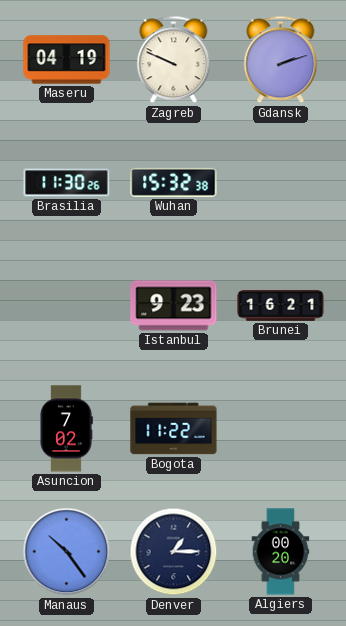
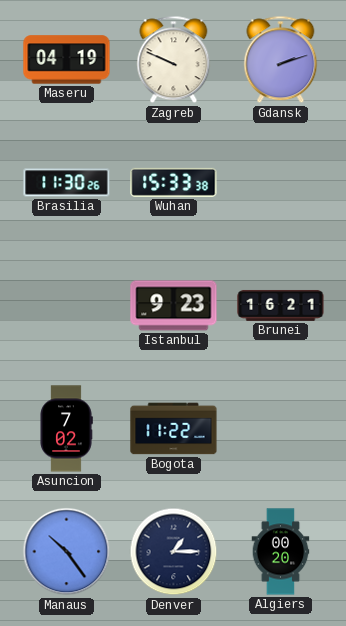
Wuhan: 15:32 -> 15:33
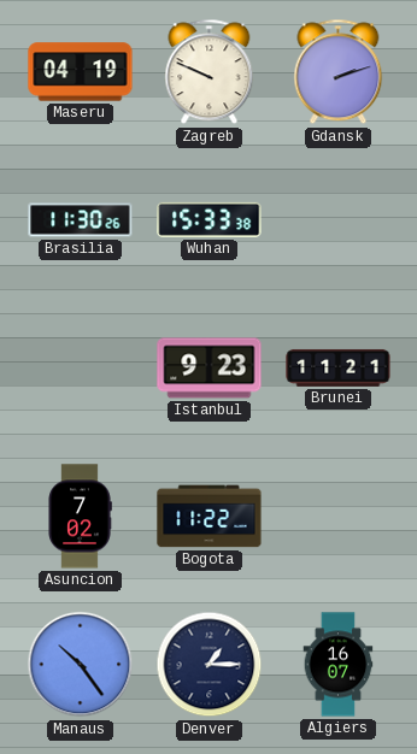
Brunei: 16:21 -> 11:21
Algiers: 00:20 -> 16:07
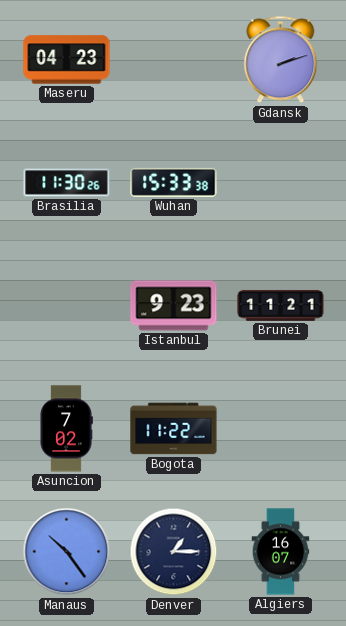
Maseru: 04:19 -> 04:23
Zagreb: 9:49 -> none
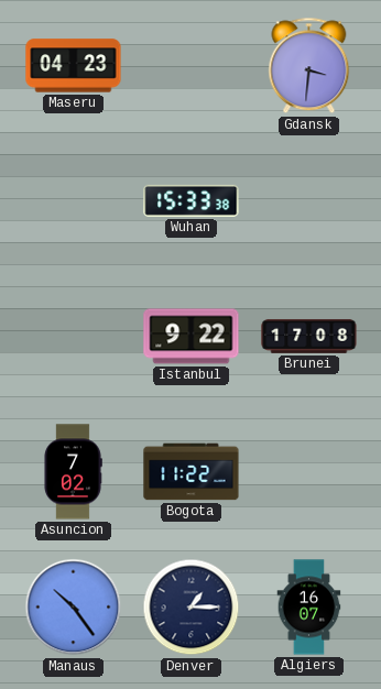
Gdansk: 2:12 -> 3:31
Brasilia: 11:30 -> none
Istanbul: 9:23 -> 9:22
Brunei: 11:21 -> 17:08
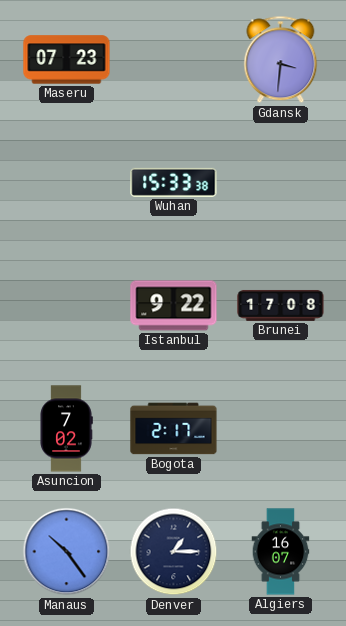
Maseru: 04:23 -> 07:23
Bogota: 11:22 -> 2:17
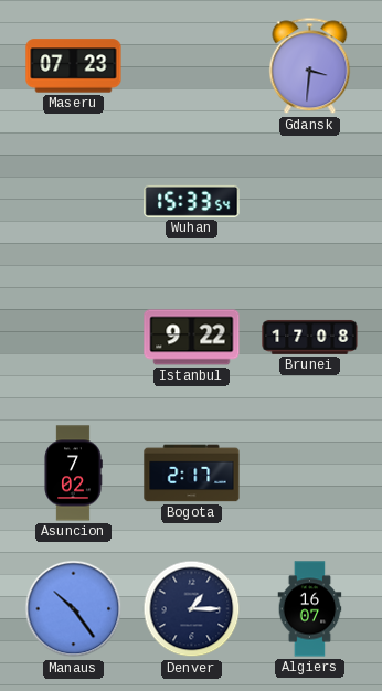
Wuhan: 15:33:38 -> 15:33:54
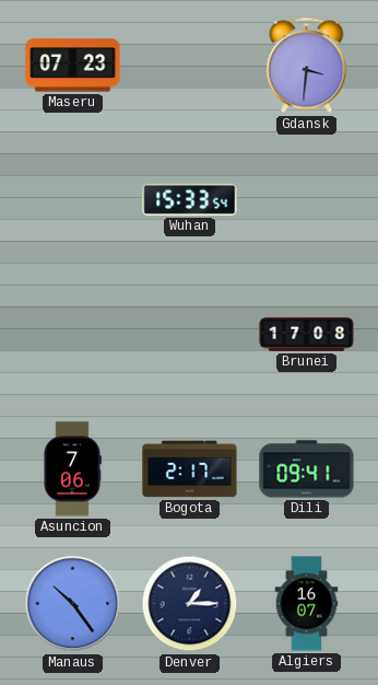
Istanbul: 9:22 -> none
Asuncion: 7:02 -> 7:06
Dili: none -> 09:41
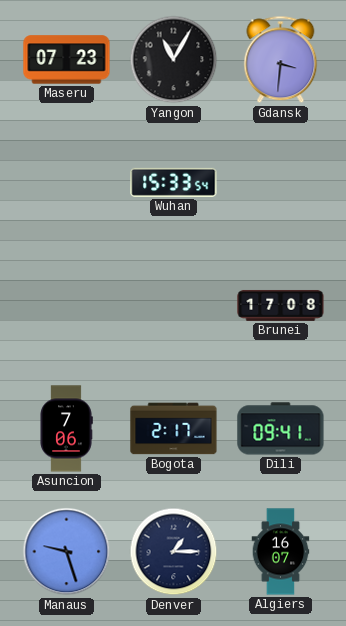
Yangon: none -> 11:05
Manaus: 10:24 -> 9:27
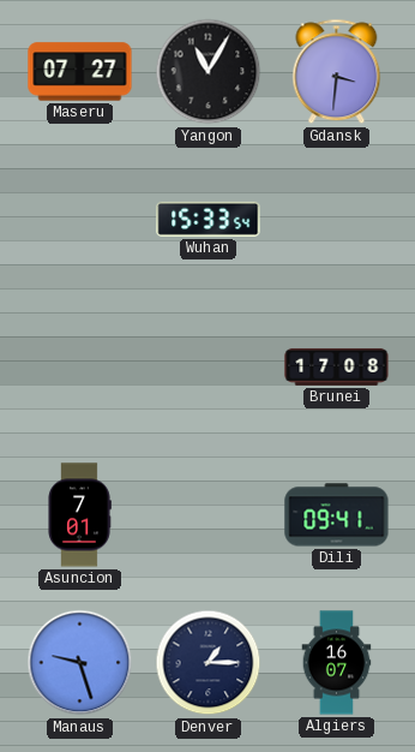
Maseru: 07:23 -> 07:27
Asuncion: 7:06 -> 7:01
Bogota: 2:17 -> none
